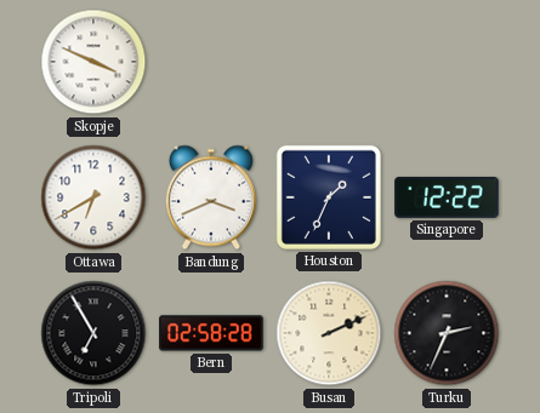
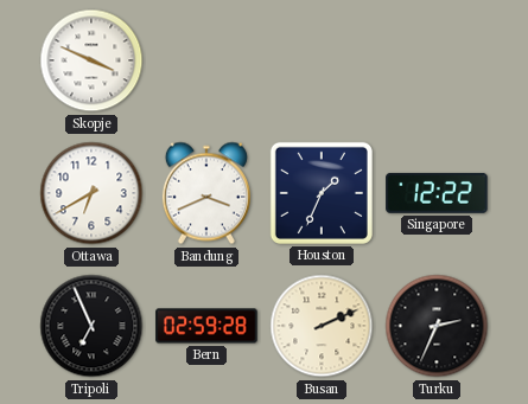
Tripoli: 6:55 -> 6:56
Bern: 02:58 -> 02:59
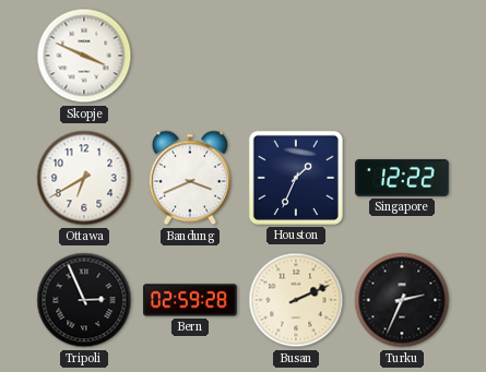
Tripoli: 6:56 -> 2:56
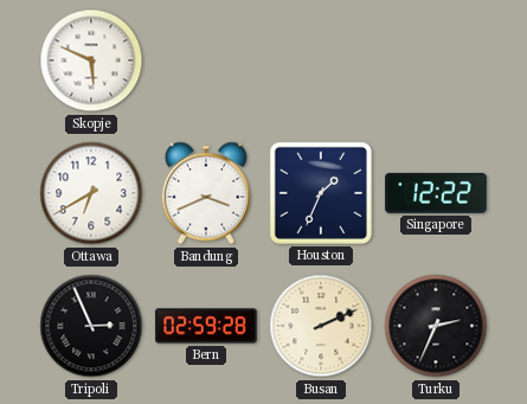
Skopje: 3:49 -> 5:49
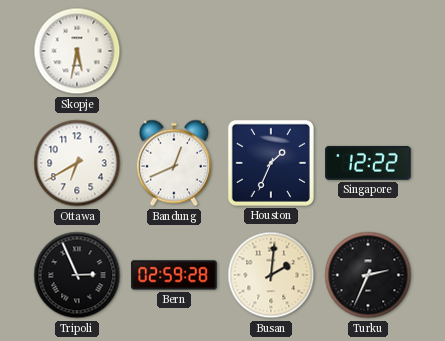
Skopje: 5:49 -> 5:32
Bandung: 3:41 -> 12:41
Busan: 2:11 -> 2:01
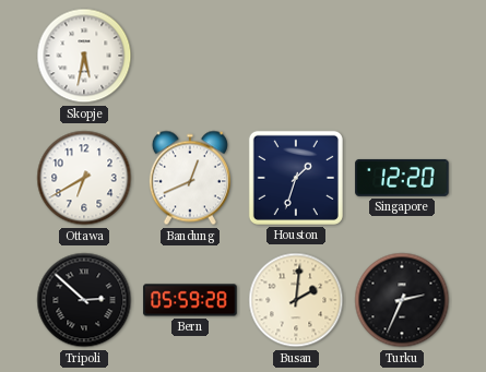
Houston: 1:34 -> 1:33
Singapore: 12:22 -> 12:20
Tripoli: 2:56 -> 2:52
Bern: 02:59 -> 05:59
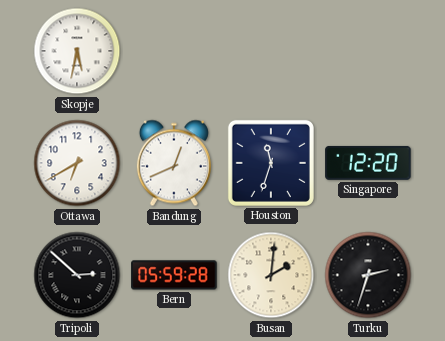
Houston: 1:33 -> 11:33
Turku: 2:34 -> 2:33
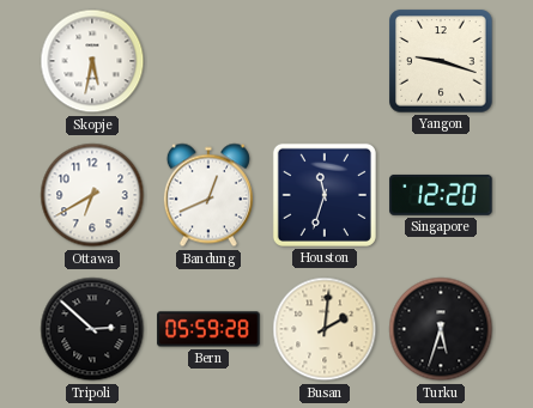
Yangon: none -> 9:18
Turku: 2:33 -> 5:33
